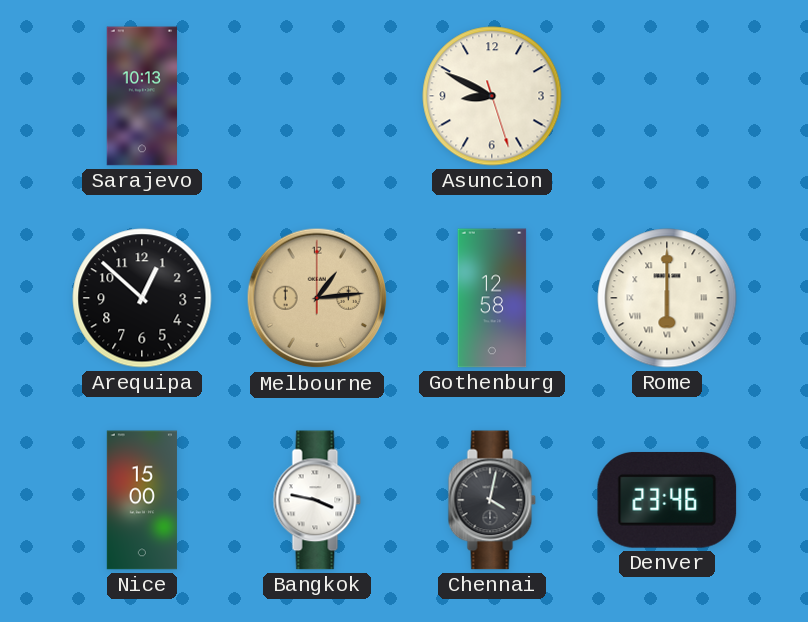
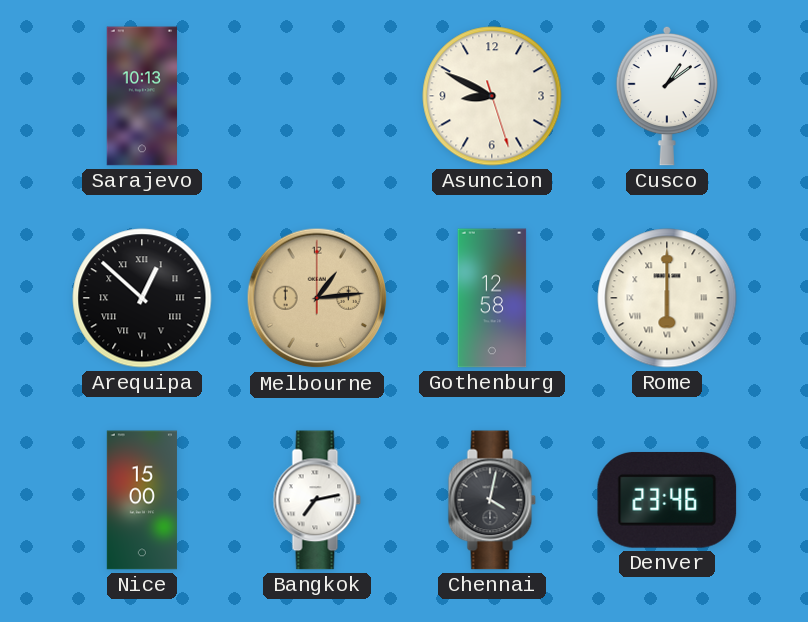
Cusco: none -> 1:09
Arequipa numerals: Arabic -> Roman
Bangkok: 3:47 -> 7:13
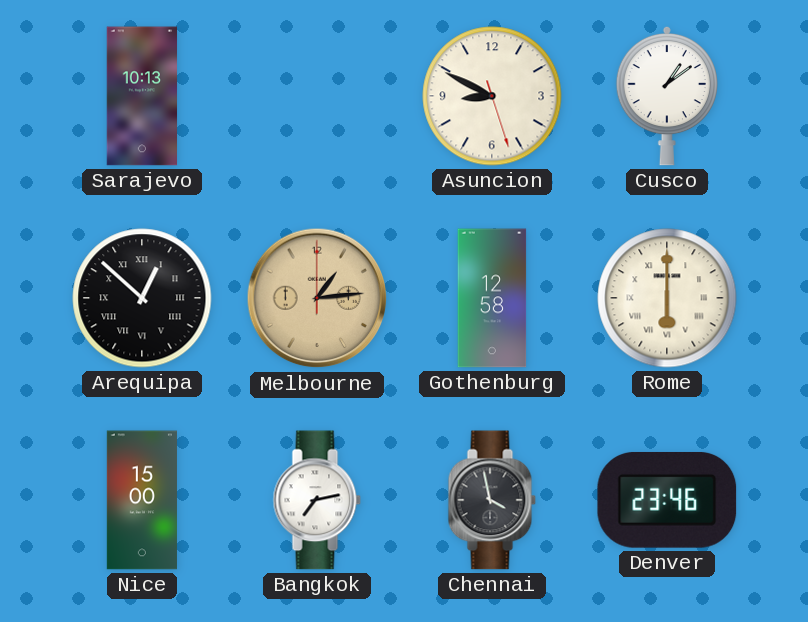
Chennai: 4:02 -> 3:58
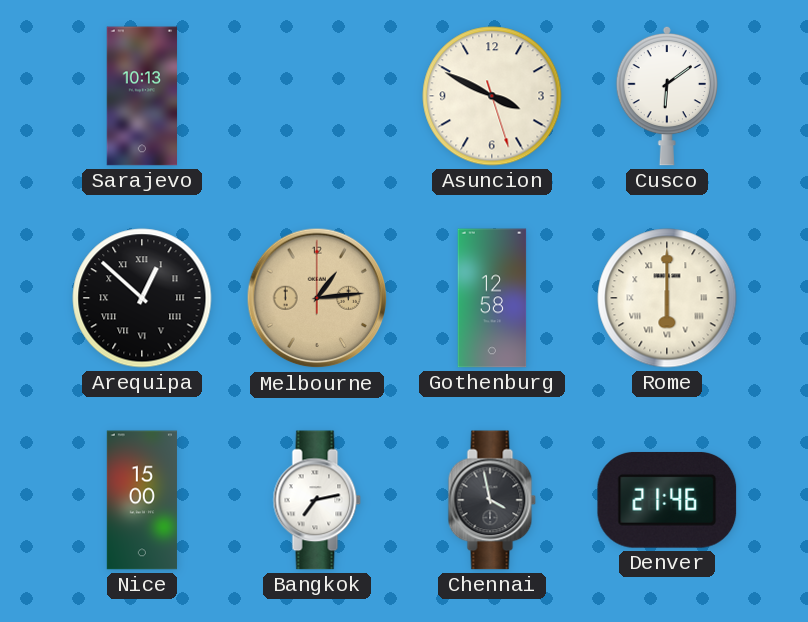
Asuncion: 8:49 -> 3:49
Cusco: 1:09 -> 6:09
Denver: 23:46 -> 21:46
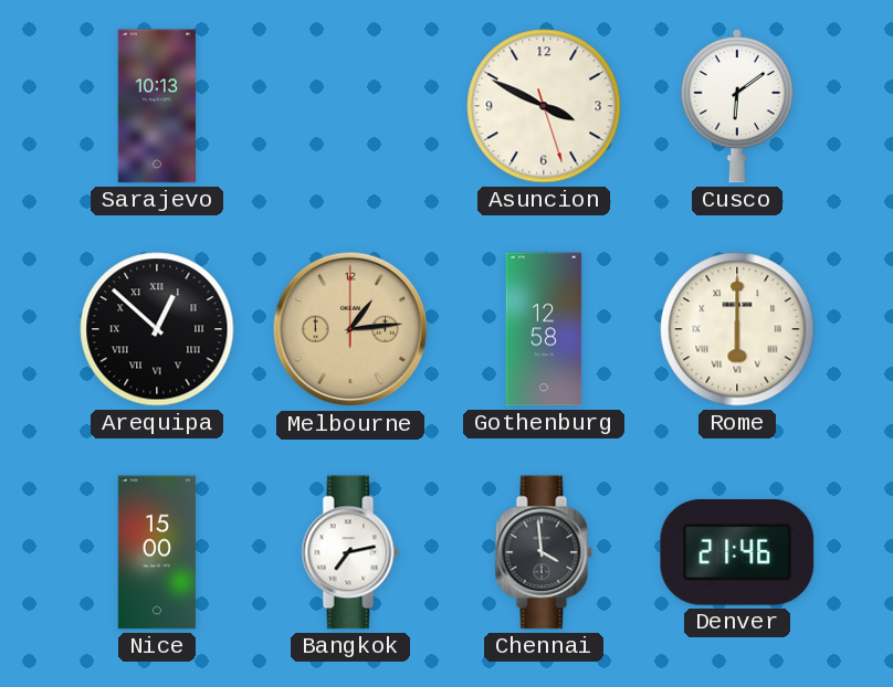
Chennai: 3:58 -> 3:59
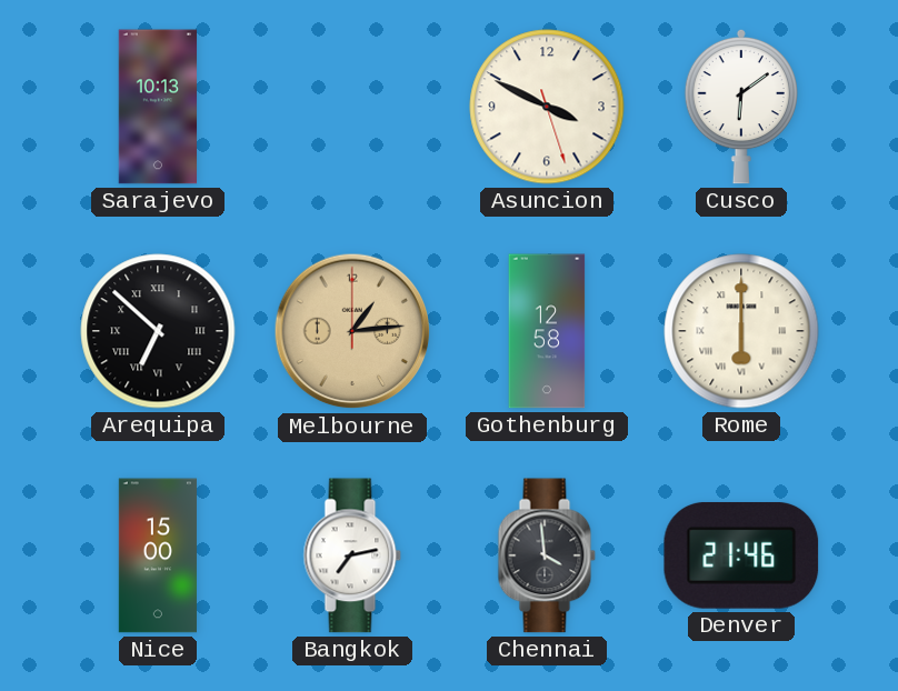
Arequipa: 12:52 -> 6:52
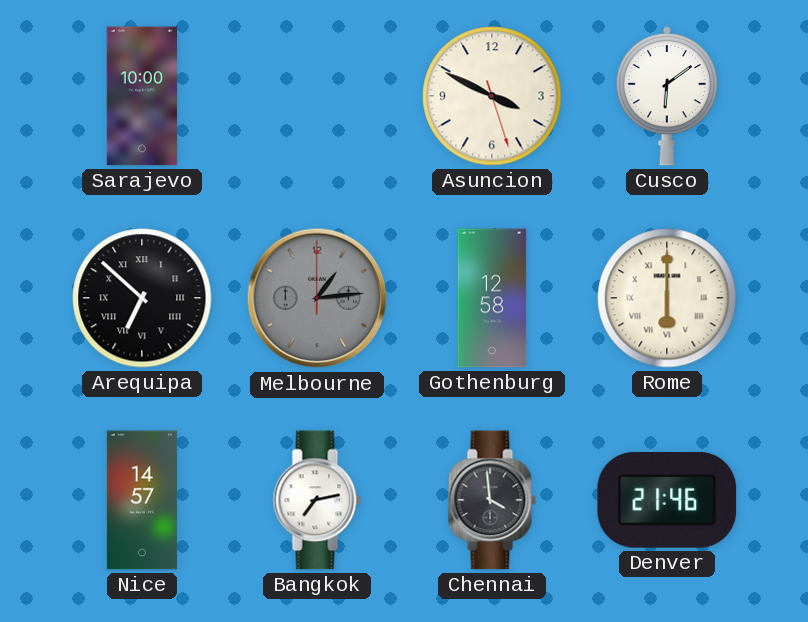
Sarajevo: 10:13 -> 10:00
Melbourne dial: champagne -> grey
Nice: 15:00 -> 14:57
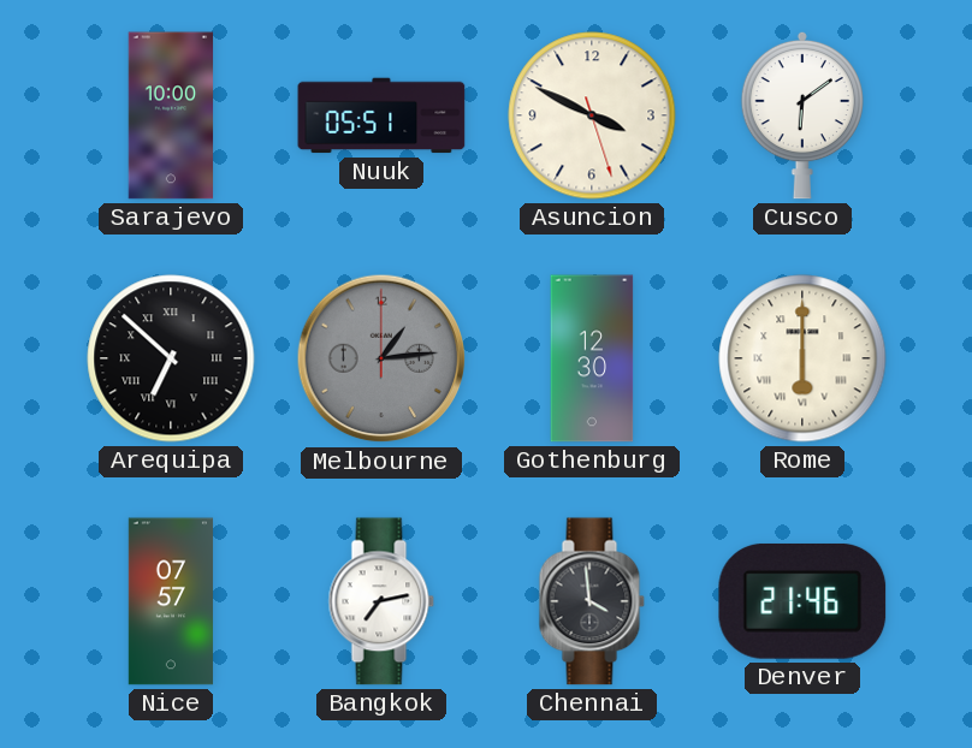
Nuuk: none -> 05:51
Gothenburg: 12:58 -> 12:30
Nice: 14:57 -> 07:57
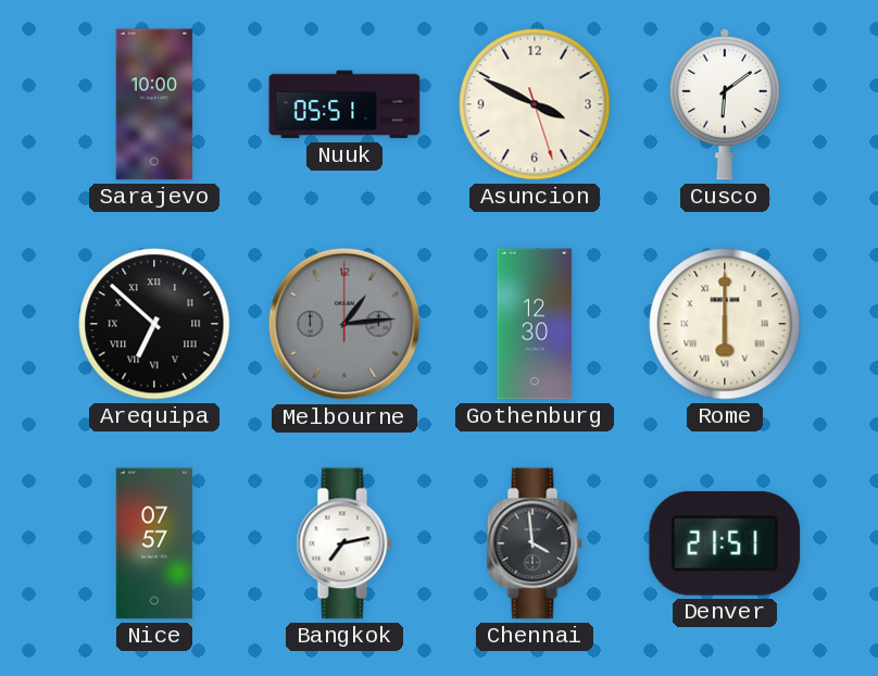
Denver: 21:46 -> 21:51
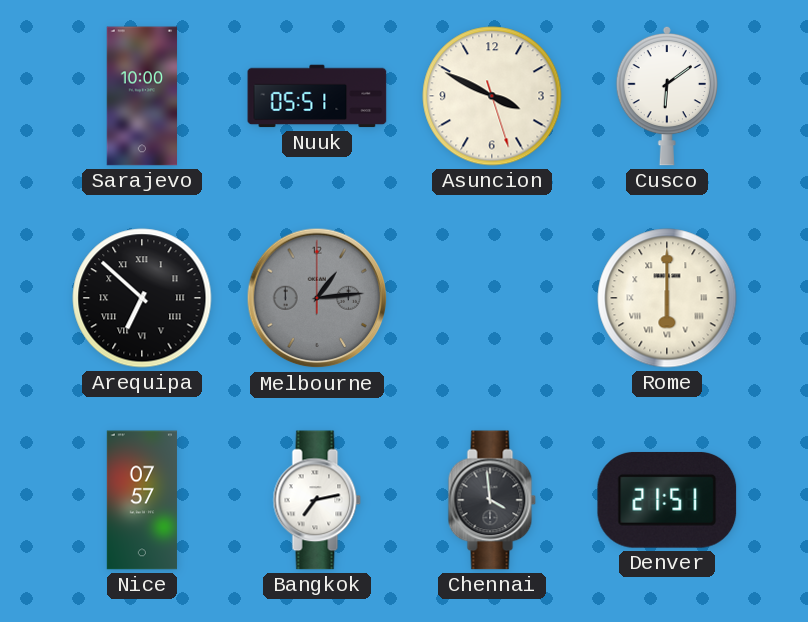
Gothenburg: 12:30 -> none
